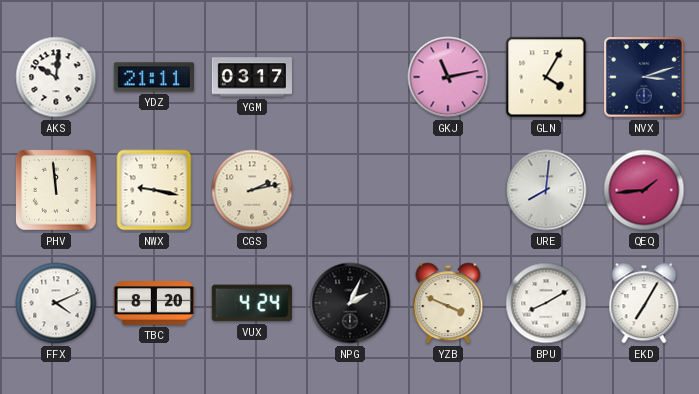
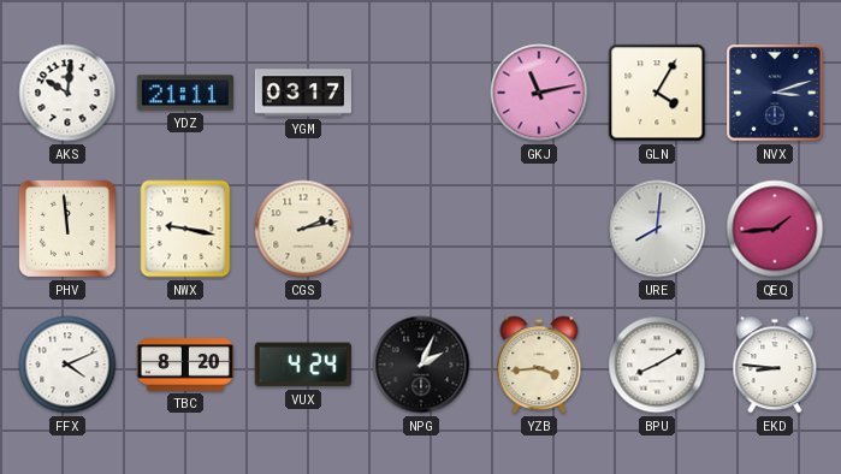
YZB: 3:49 -> 3:44
EKD: 7:05 -> 8:46
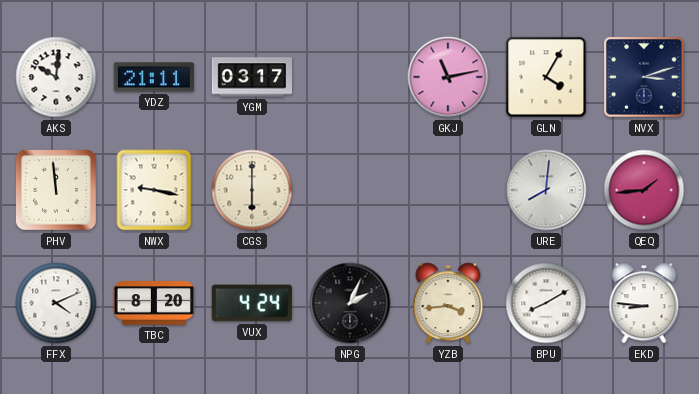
CGS: 2:13 -> 6:00
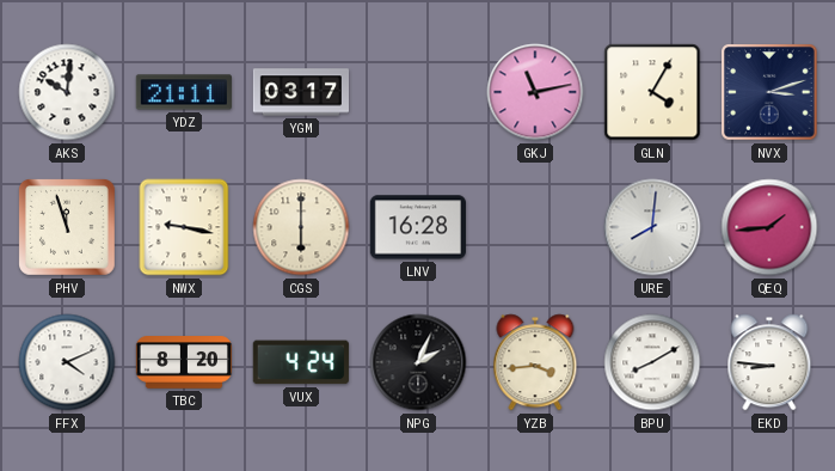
PHV: 11:59 -> 11:57
LNV: none -> 16:28
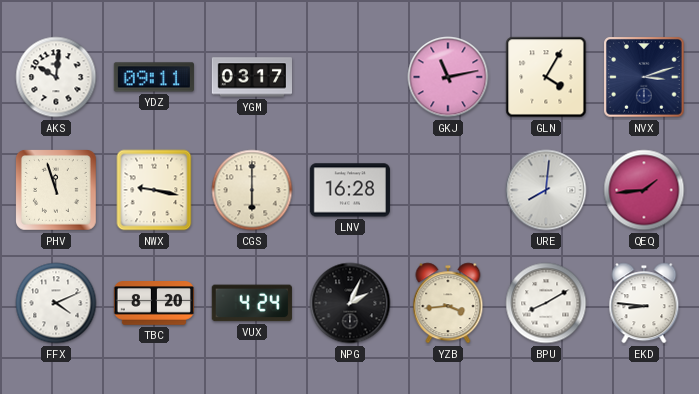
YDZ: 21:11 -> 09:11
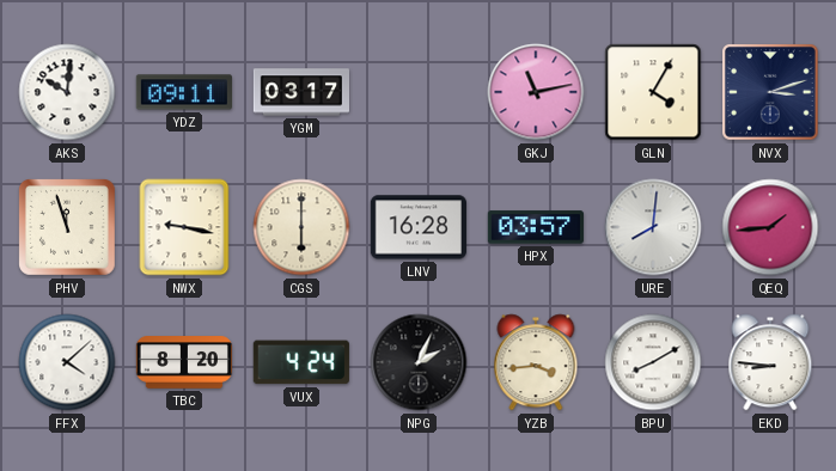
HPX: none -> 03:57
FFX: 4:11 -> 4:08
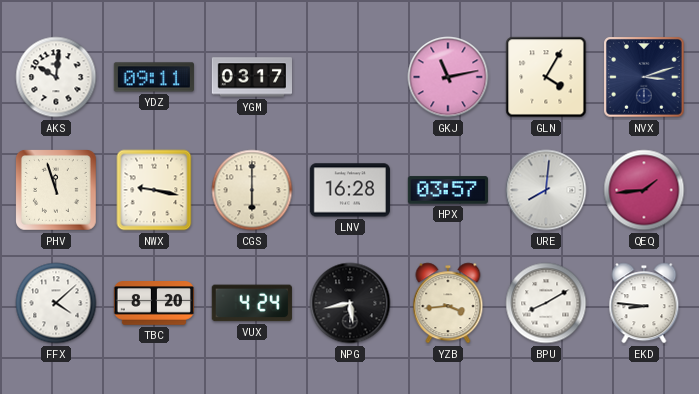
NPG: 2:04 -> 5:43
